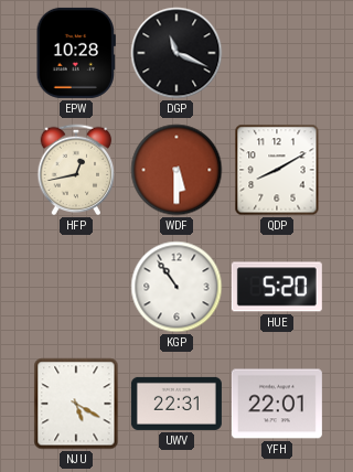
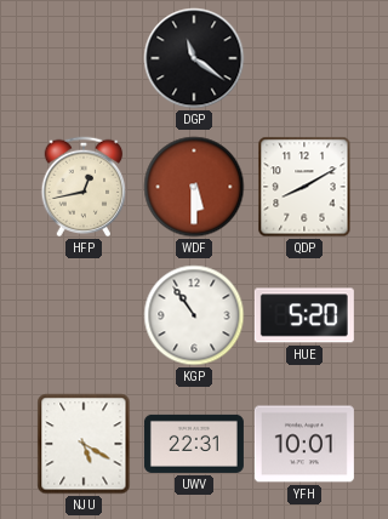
EPW: 10:28 -> none
DGP: 11:19 -> 11:21
YFH: 22:01 -> 10:01
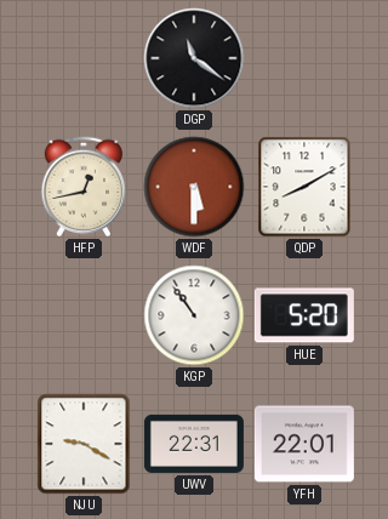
NJU: 5:20 -> 9:20
YFH: 10:01 -> 22:01
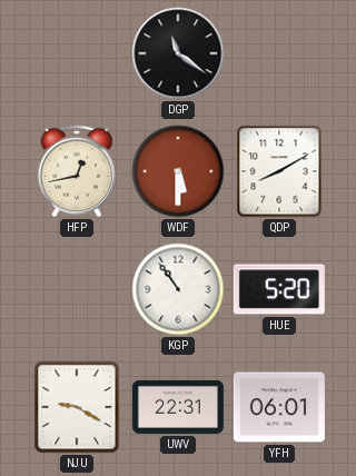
YFH: 22:01 -> 06:01
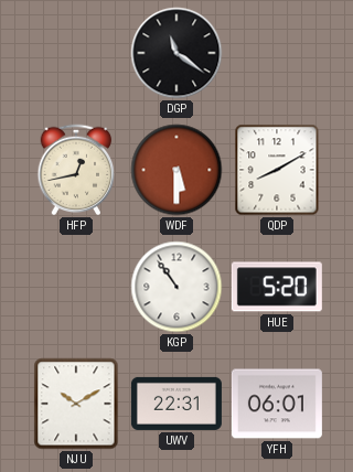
NJU: 9:20 -> 10:10
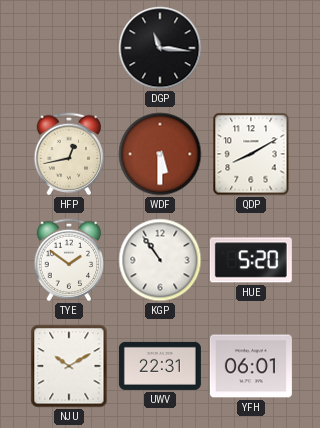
DGP: 11:21 -> 11:16
TYE: none -> 1:51
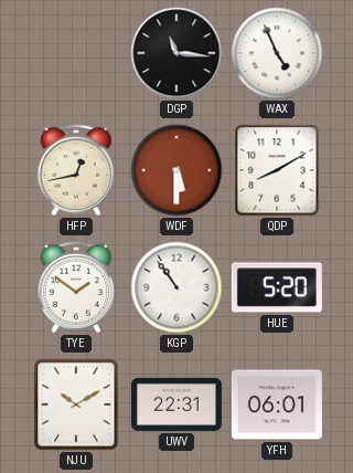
WAX: none -> 4:56
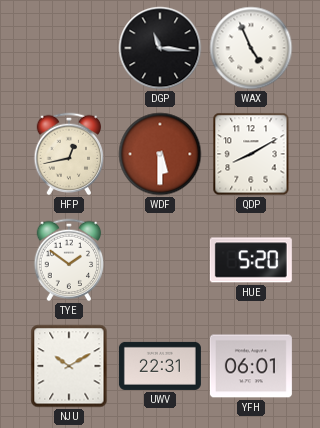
KGP: 10:54 -> none
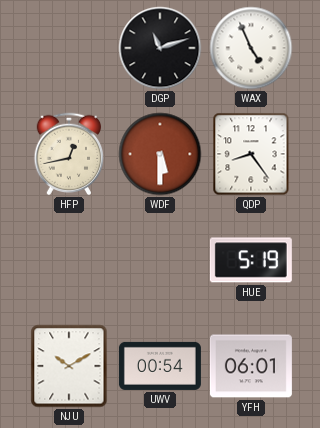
DGP: 11:16 -> 11:12
QDP: 8:10 -> 8:24
TYE: 1:51 -> none
HUE: 5:20 -> 5:19
UWV: 22:31 -> 00:54
